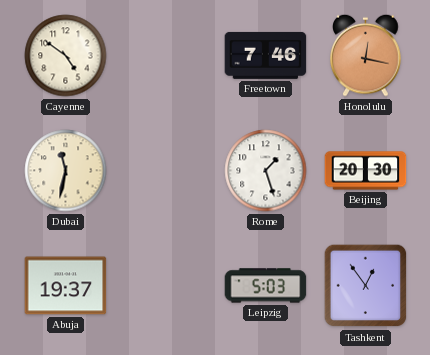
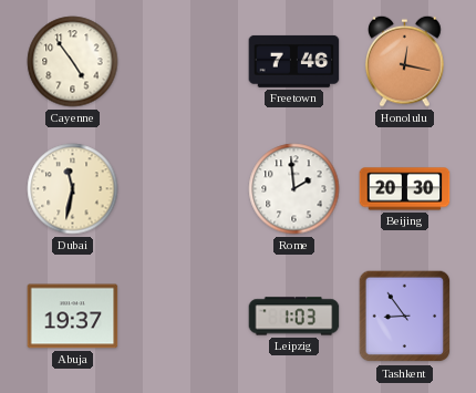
Cayenne: 4:51 -> 4:54
Rome: 1:27 -> 1:59
Leipzig: 5:03 -> 1:03
Tashkent: 12:54 -> 8:54
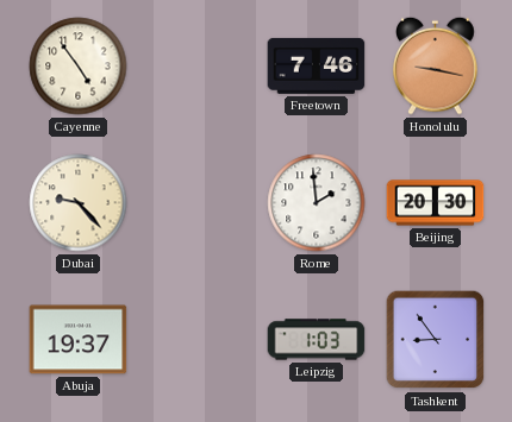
Honolulu: 12:17 -> 9:17
Dubai: 11:32 -> 9:23
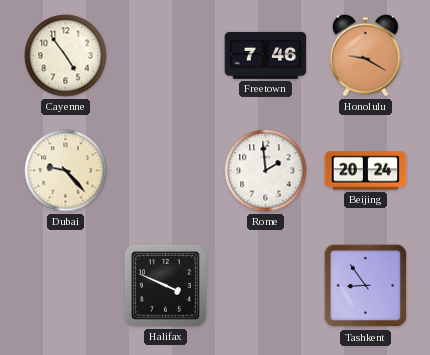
Honolulu: 9:17 -> 9:20
Beijing: 20:30 -> 20:24
Abuja: 19:37 -> none
Halifax: none -> 3:49
Leipzig: 1:03 -> none
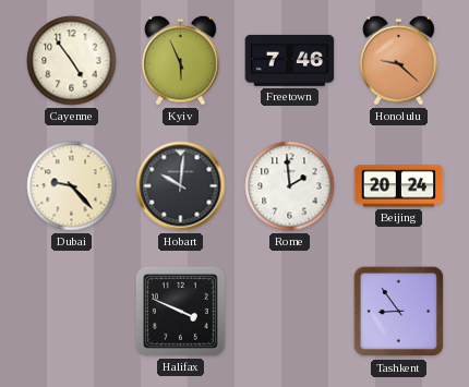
Kyiv: none -> 5:56
Honolulu: 9:20 -> 9:22
Hobart: none -> 10:01
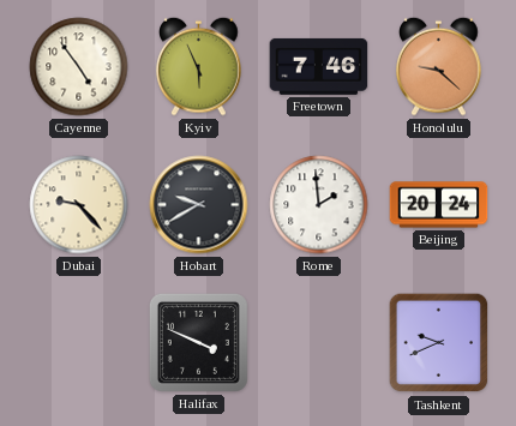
Hobart: 10:01 -> 9:40
Tashkent: 8:54 -> 9:41
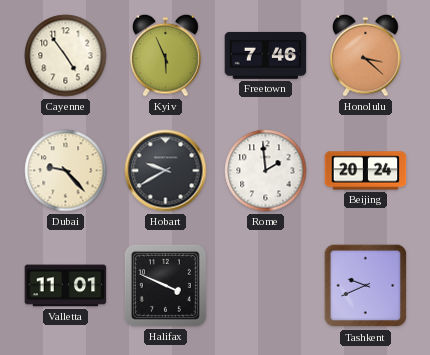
Honolulu: 9:22 -> 3:22
Valletta: none -> 11:01
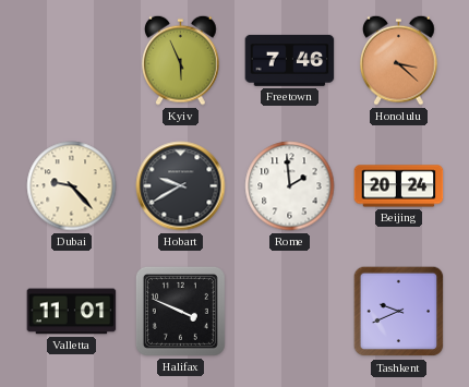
Cayenne: 4:54 -> none
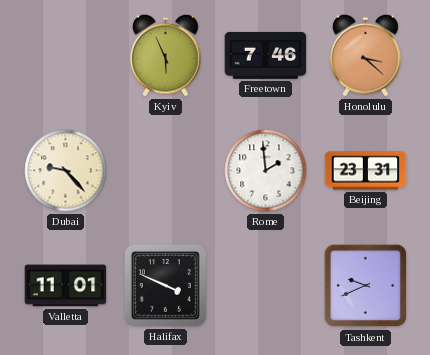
Hobart: 9:40 -> none
Beijing: 20:24 -> 23:31
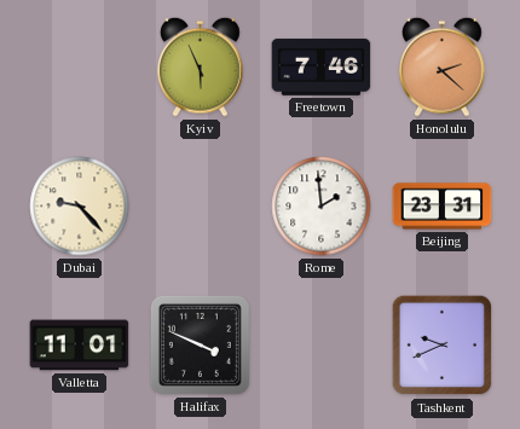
Honolulu: 3:22 -> 2:22
